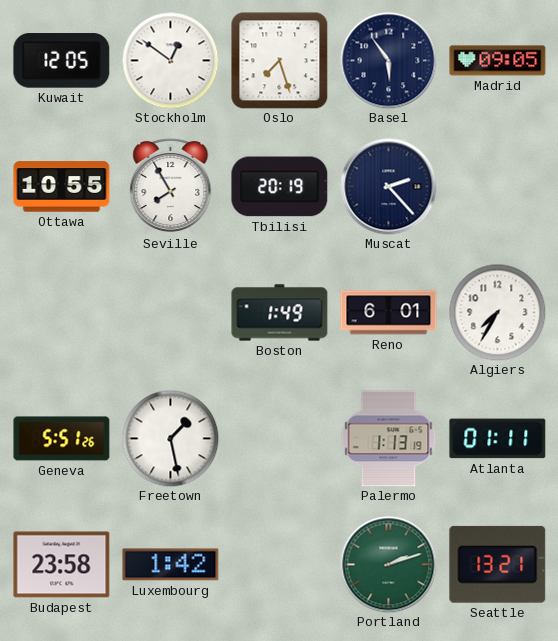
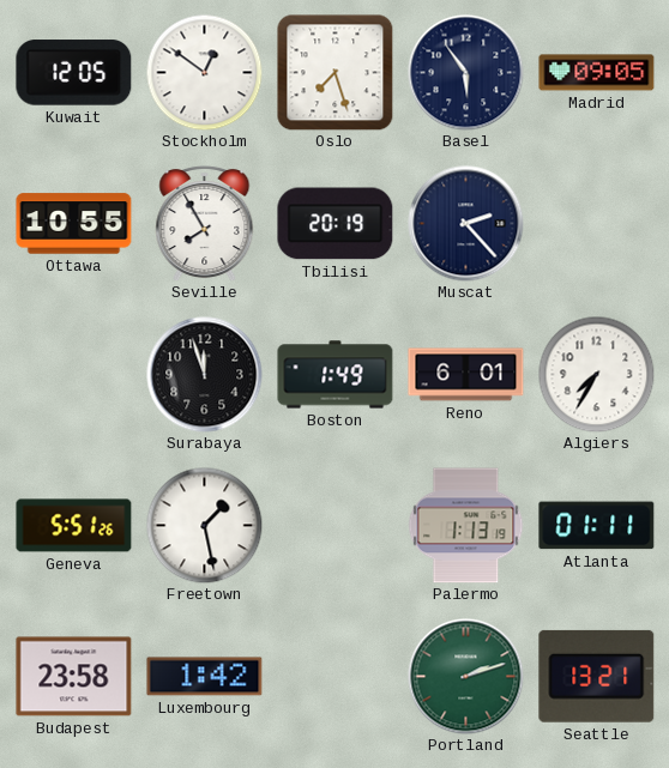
Surabaya: none -> 11:57
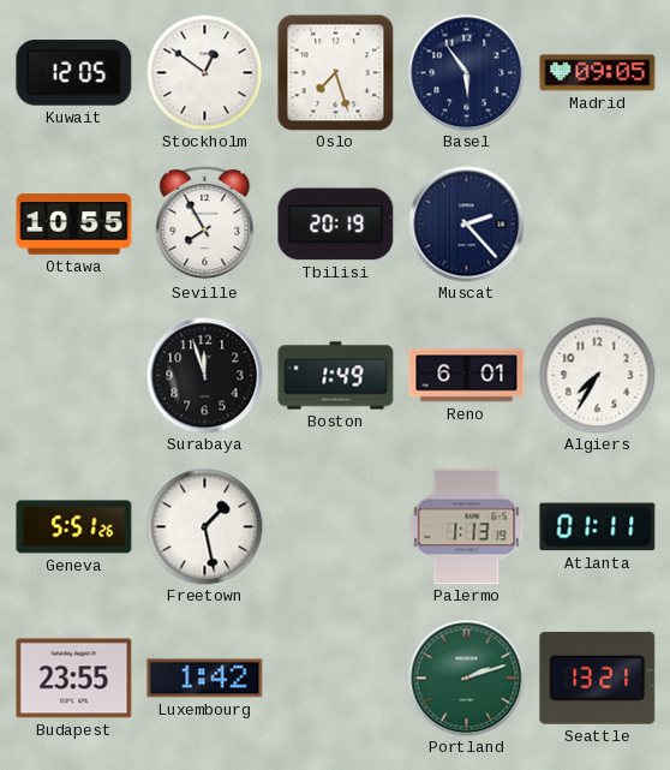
Budapest: 23:58 -> 23:55
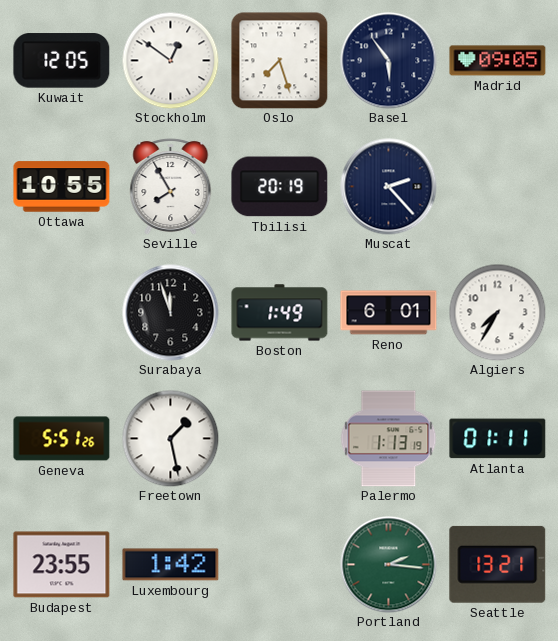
Portland: 2:12 -> 2:16
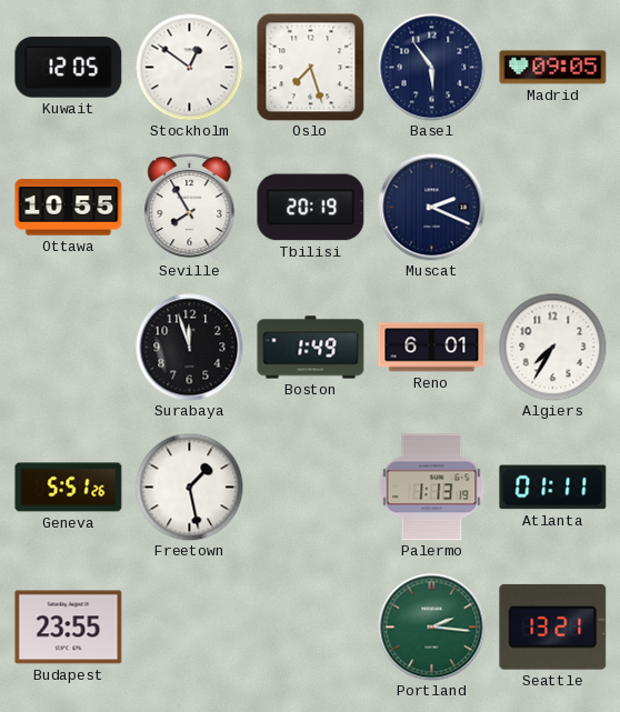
Muscat: 2:23 -> 2:19
Luxembourg: 1:42 -> none
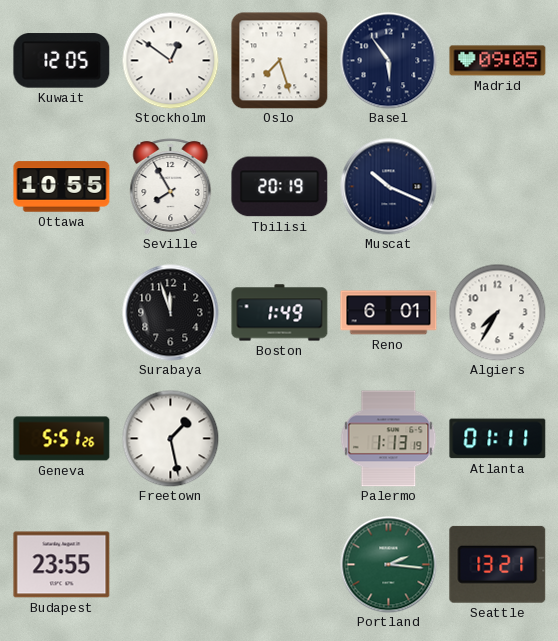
Muscat: 2:19 -> 10:19
